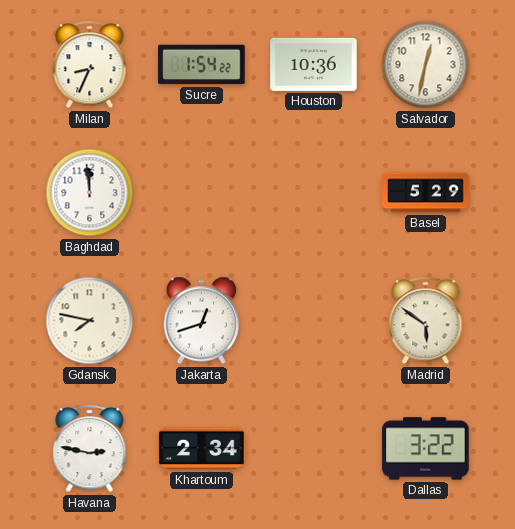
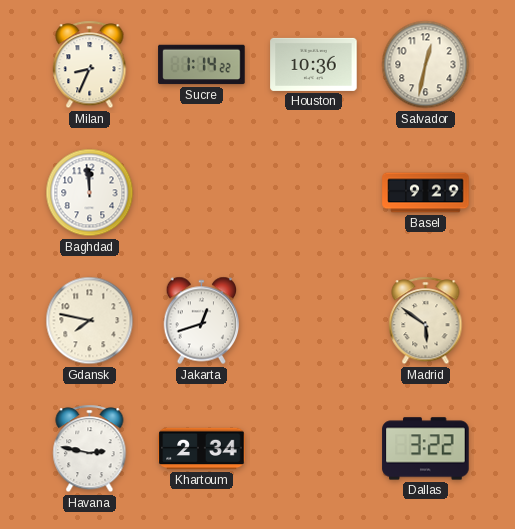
Sucre: 1:54 -> 1:14
Basel: 5:29 -> 9:29
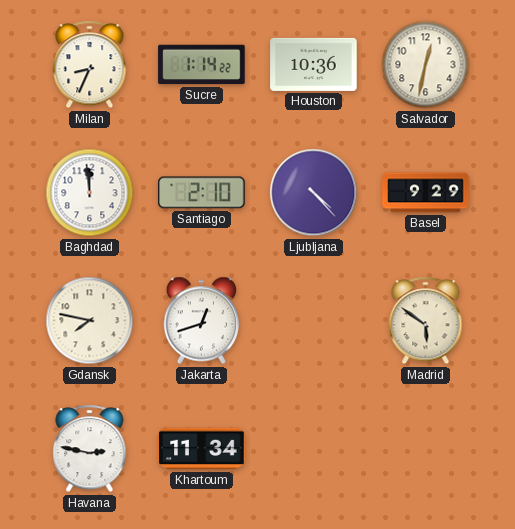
Santiago: none -> 2:10
Ljubljana: none -> 4:23
Khartoum: 2:34 -> 11:34
Dallas: 3:22 -> none
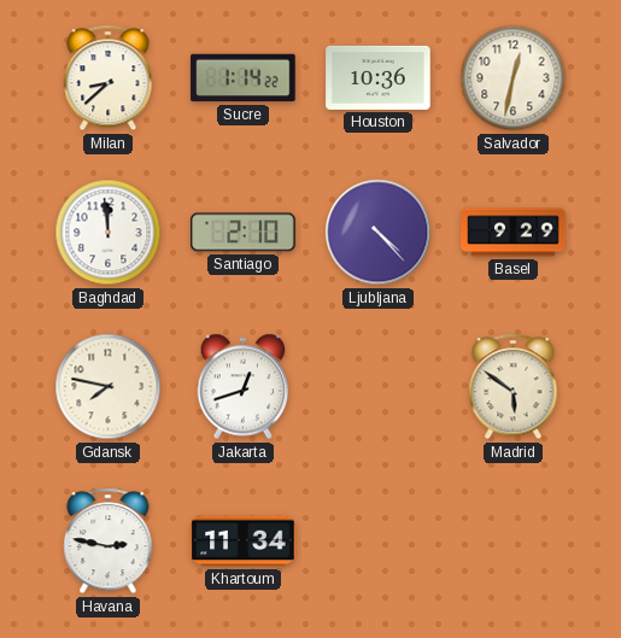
Milan: 8:34 -> 8:38
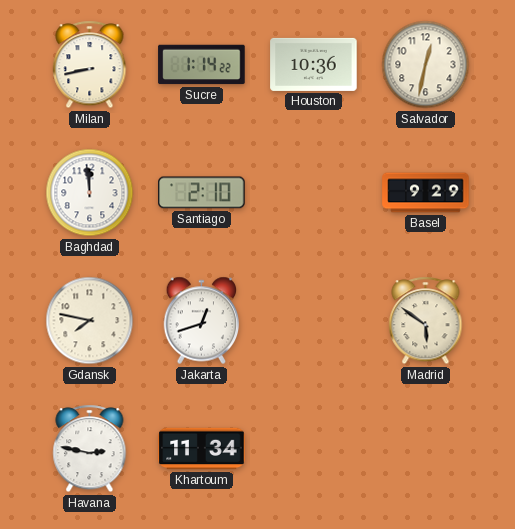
Milan: 8:38 -> 8:43
Ljubljana: 4:23 -> none
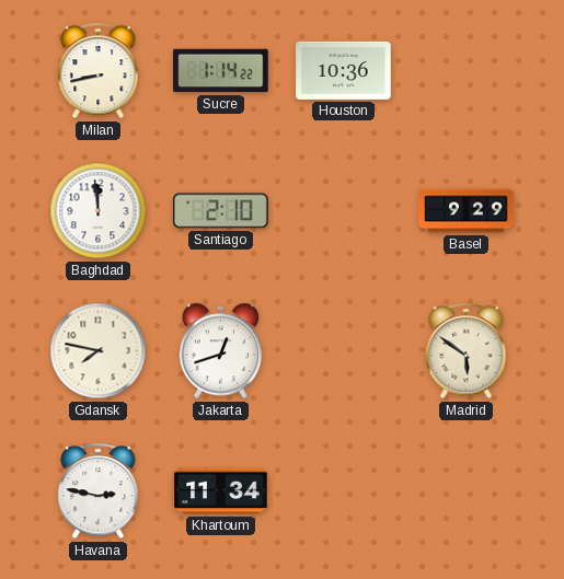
Salvador: 12:32 -> none
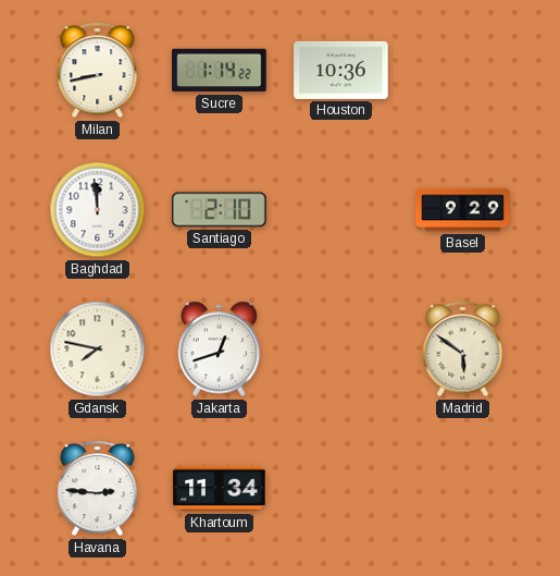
Havana: 2:47 -> 2:46
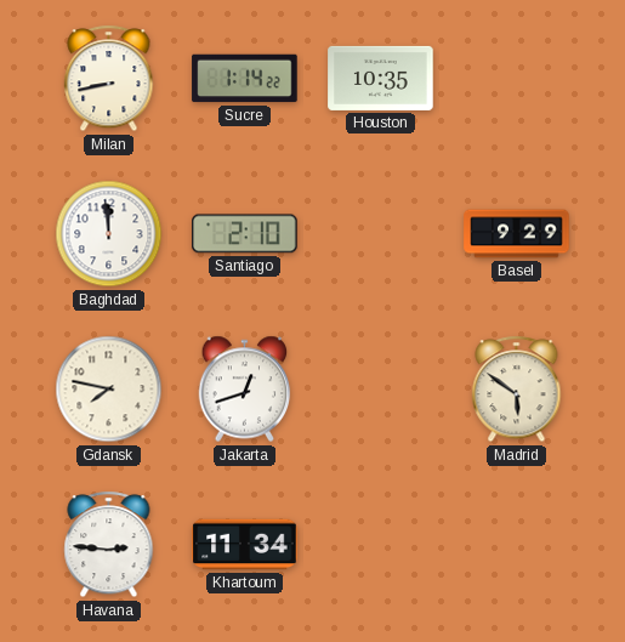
Houston: 10:36 -> 10:35
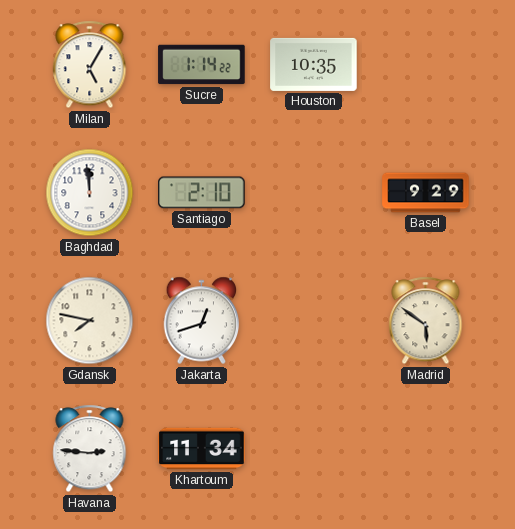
Milan: 8:43 -> 5:05
